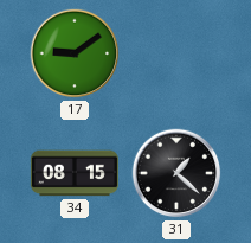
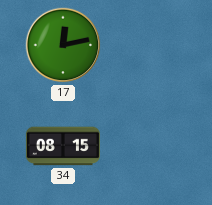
17: 9:09 -> 12:13
31: 1:22 -> none
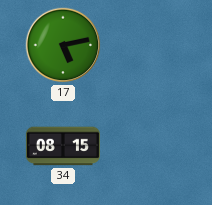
17: 12:13 -> 5:13
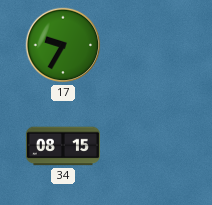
17: 5:13 -> 9:35
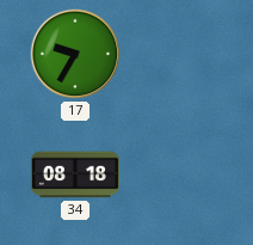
34: 08:15 -> 08:18
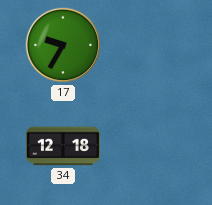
34: 08:18 -> 12:18
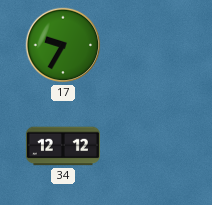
34: 12:18 -> 12:12
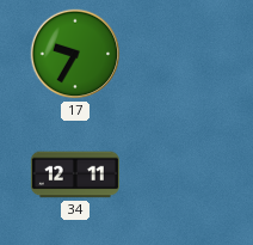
34: 12:12 -> 12:11
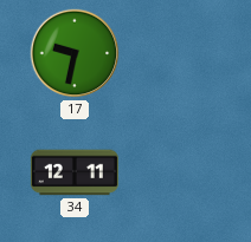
17: 9:35 -> 9:32
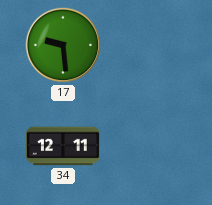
17: 9:32 -> 9:29
